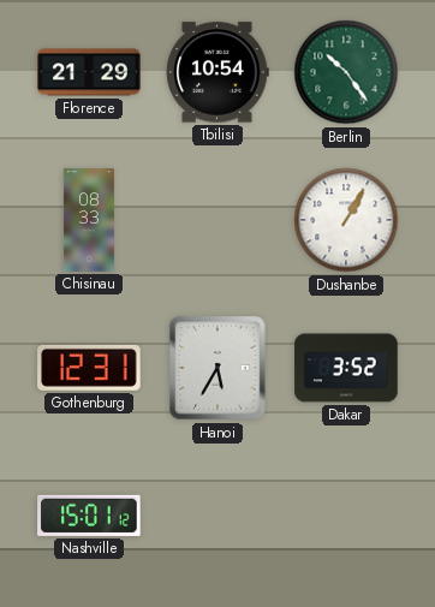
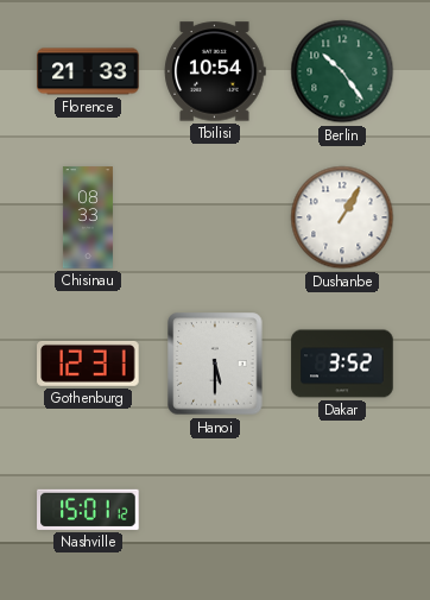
Florence: 21:29 -> 21:33
Hanoi: 5:35 -> 5:30
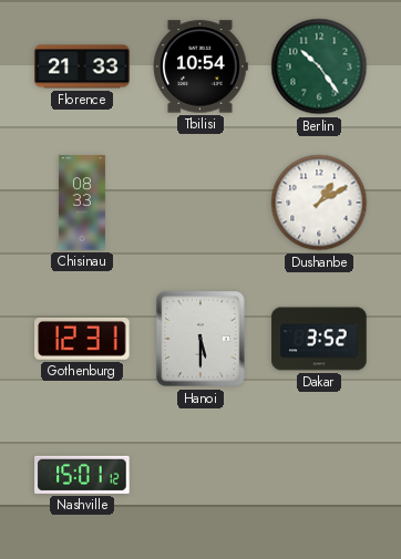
Dushanbe: 1:05 -> 1:10
